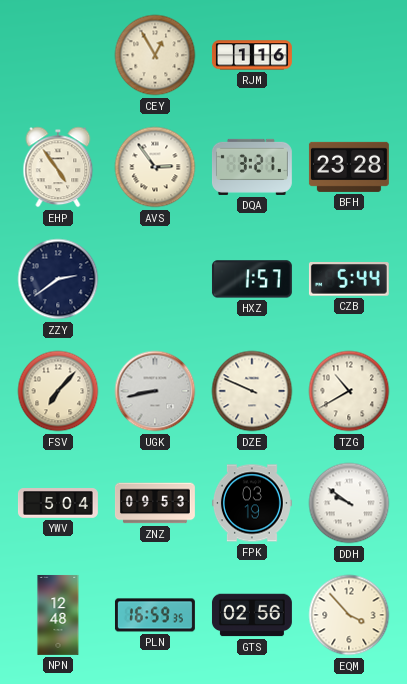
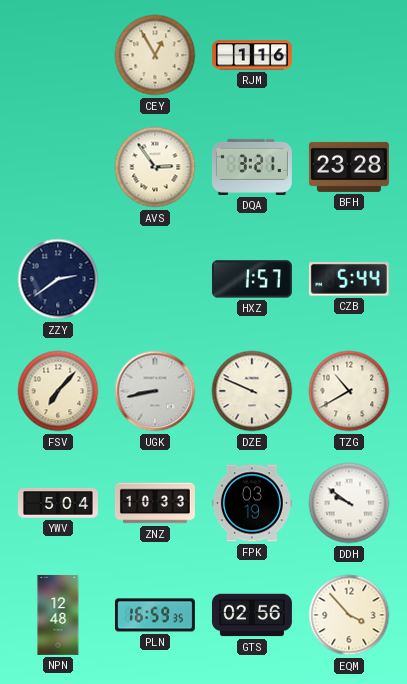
EHP: 4:54 -> none
ZNZ: 09:53 -> 10:33
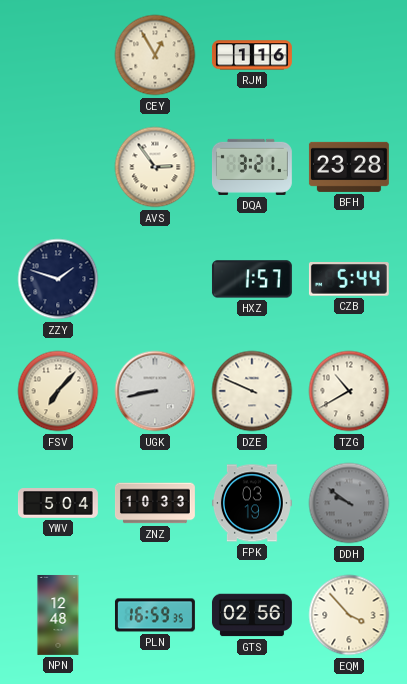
ZZY: 2:39 -> 1:48
DDH dial: white -> grey
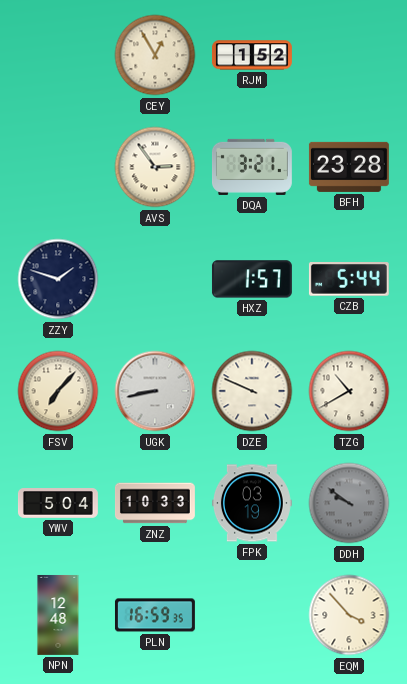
RJM: 1:16 -> 1:52
GTS: 02:56 -> none
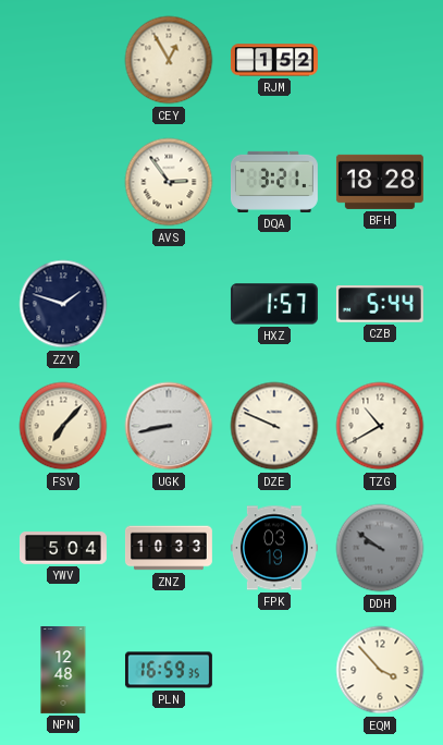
BFH: 23:28 -> 18:28
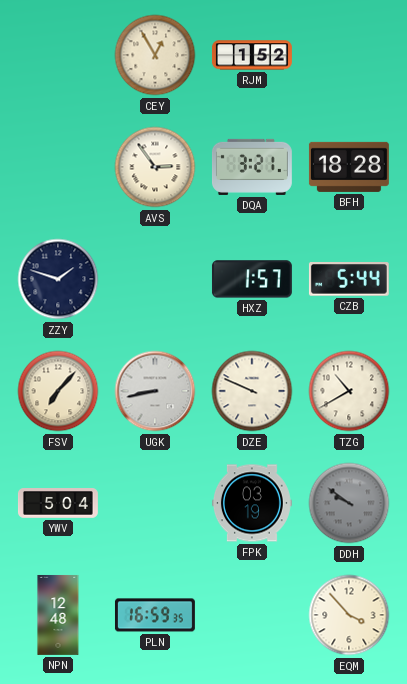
ZNZ: 10:33 -> none
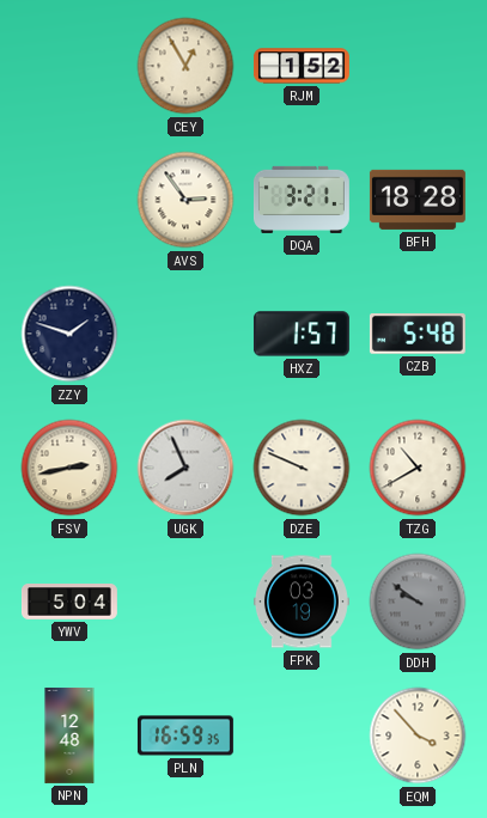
CZB: 5:44 -> 5:48
FSV: 7:07 -> 2:43
UGK: 8:43 -> 7:56
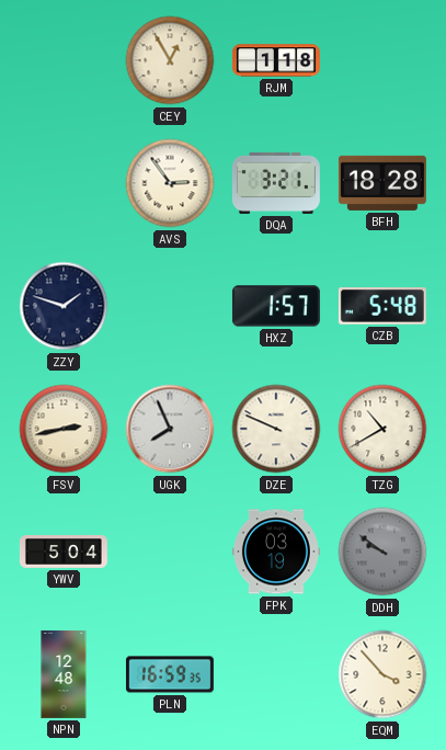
RJM: 1:52 -> 1:18
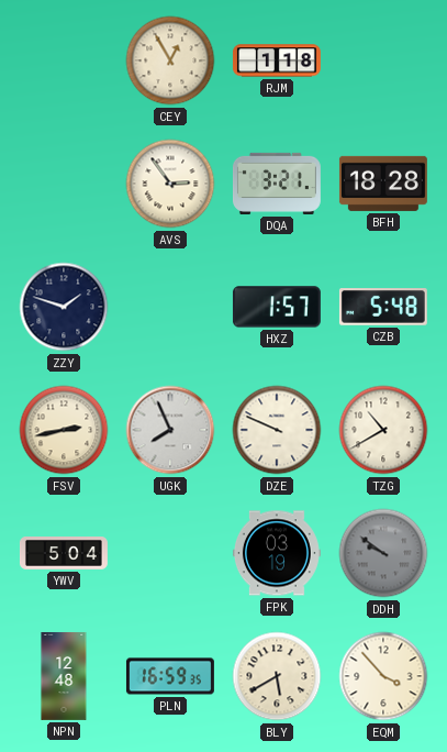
BLY: none -> 5:40
